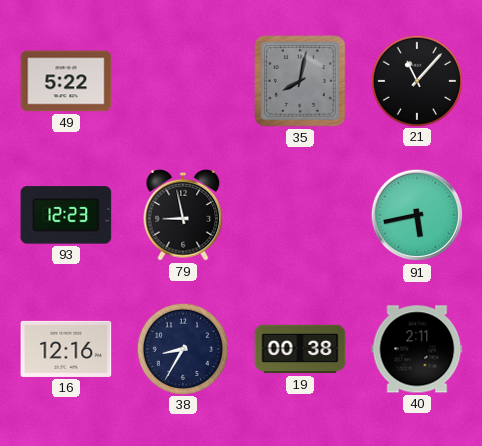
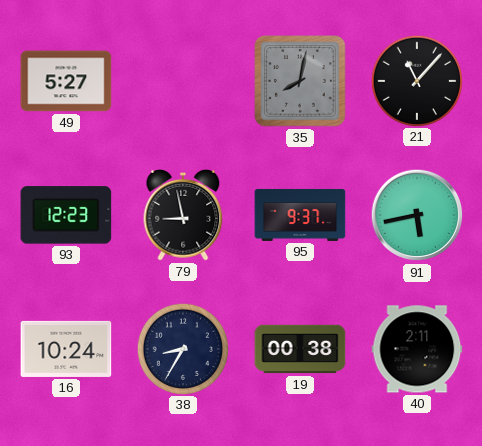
49: 5:22 -> 5:27
95: none -> 9:37
16: 12:16 -> 10:24
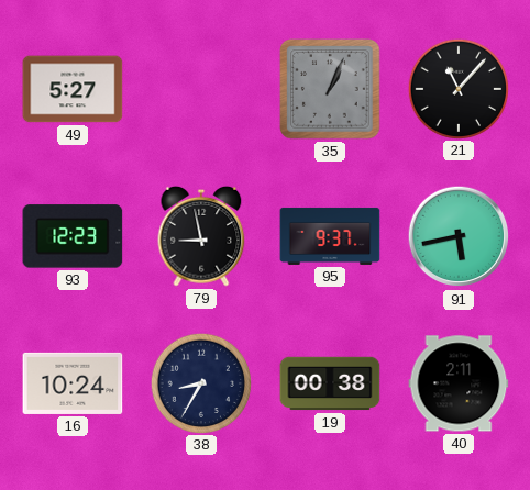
35: 8:02 -> 1:04
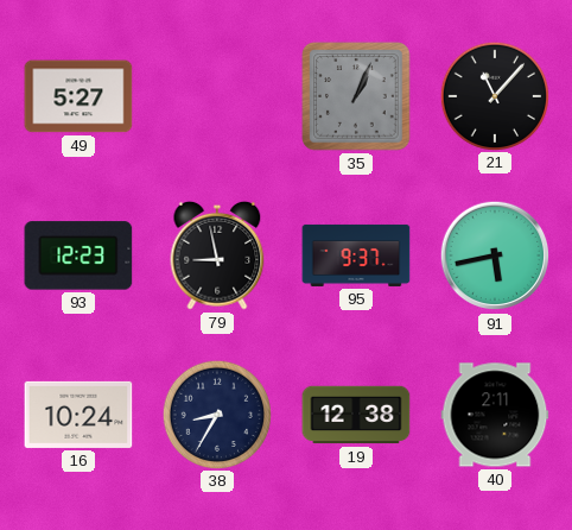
19: 00:38 -> 12:38
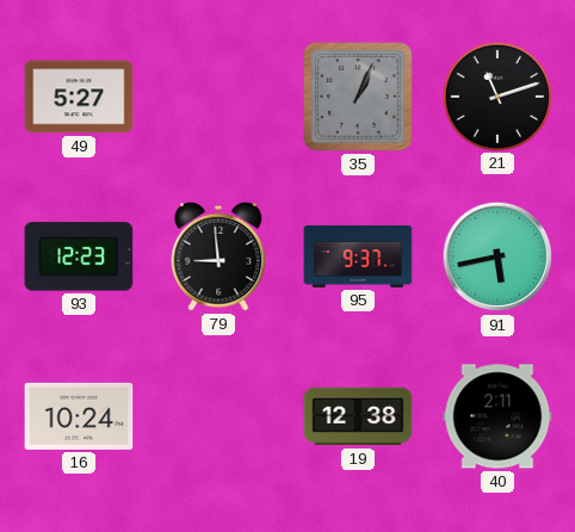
21: 11:07 -> 11:12
79: 8:58 -> 8:59
38: 8:35 -> none
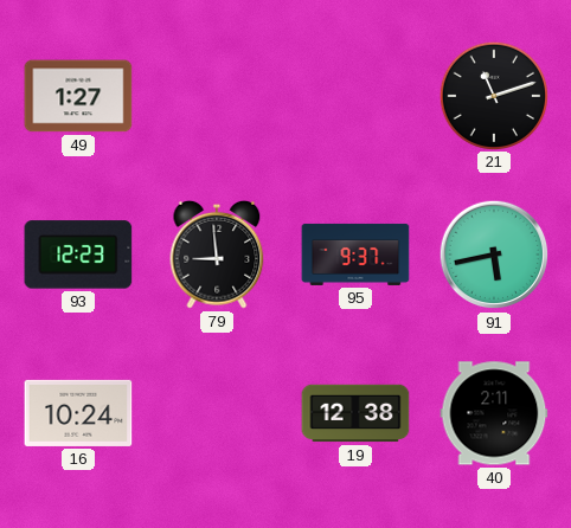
49: 5:27 -> 1:27
35: 1:04 -> none
